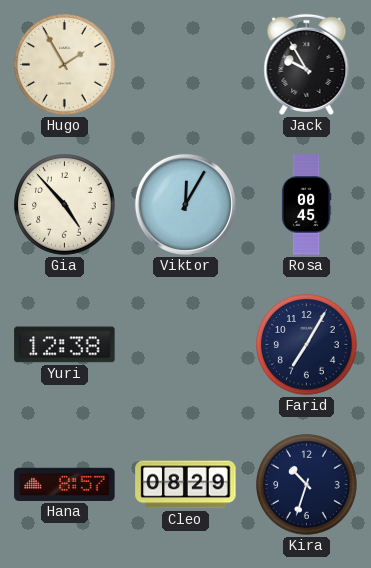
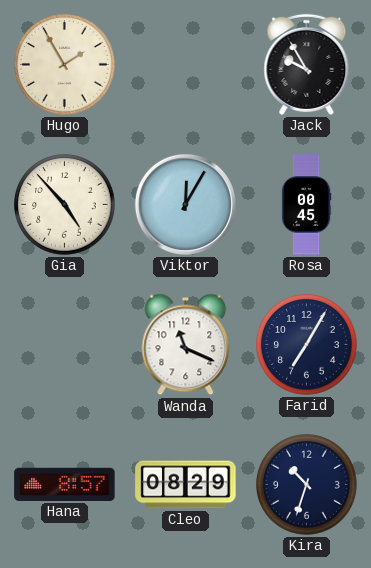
Yuri: 12:38 -> none
Wanda: none -> 11:19
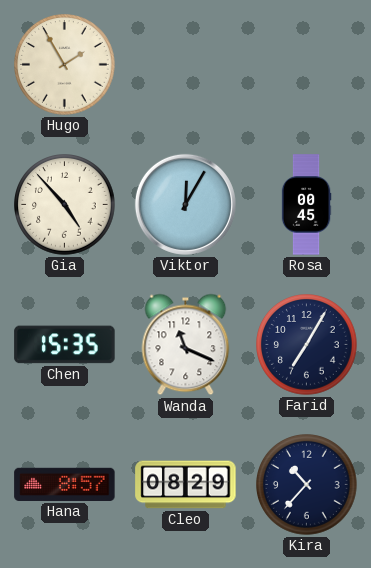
Jack: 9:55 -> none
Chen: none -> 15:35
Kira: 10:33 -> 10:37
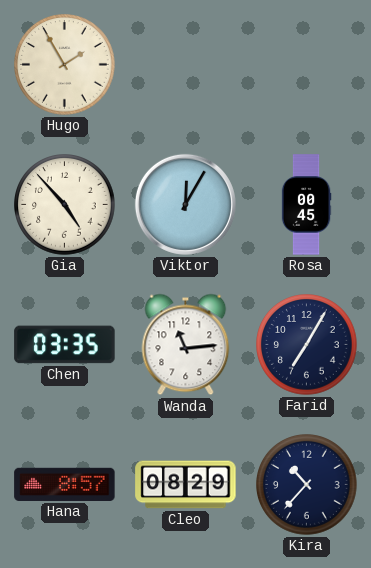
Chen: 15:35 -> 03:35
Wanda: 11:19 -> 11:14
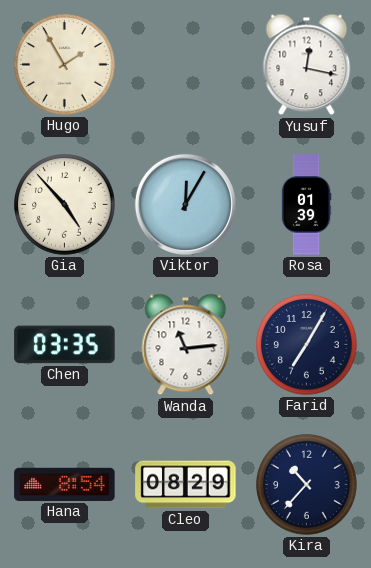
Yusuf: none -> 12:17
Rosa: 00:45 -> 01:39
Hana: 8:57 -> 8:54
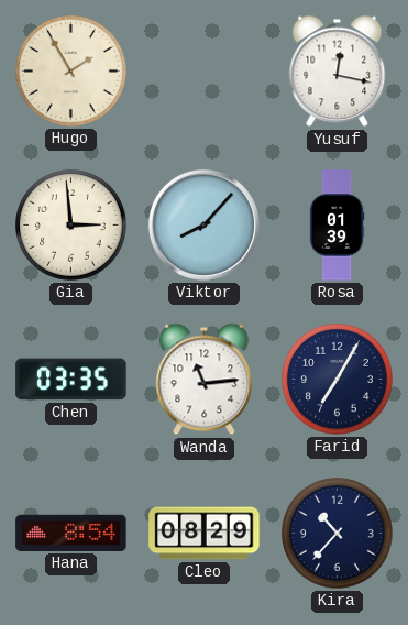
Gia: 4:53 -> 2:59
Viktor: 12:05 -> 8:07
